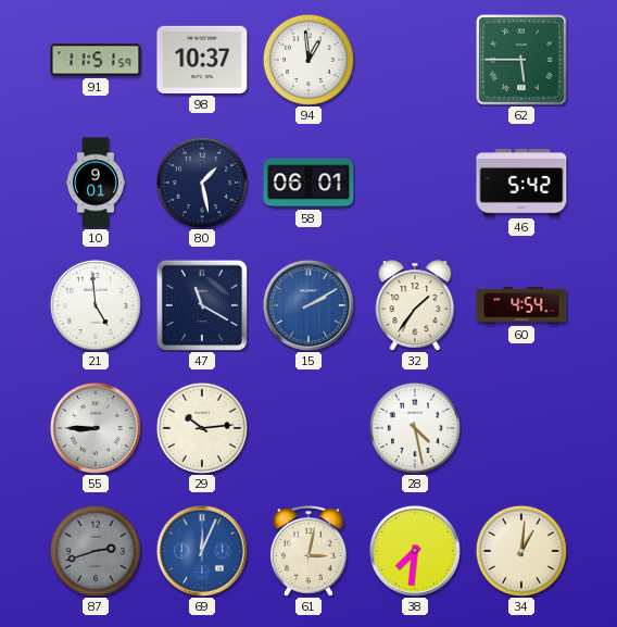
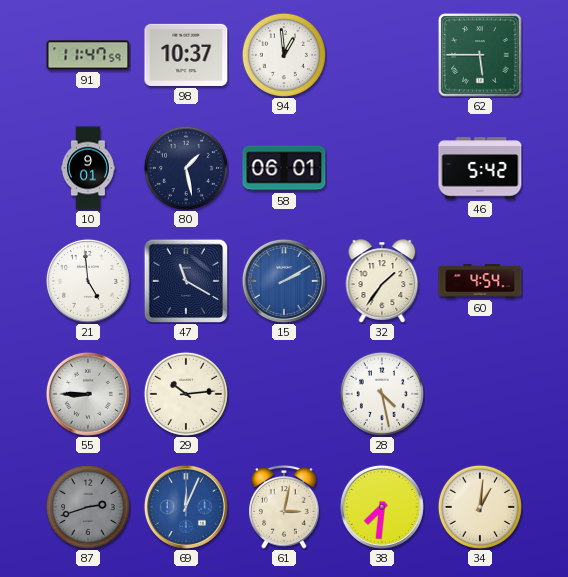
91: 11:51 -> 11:47
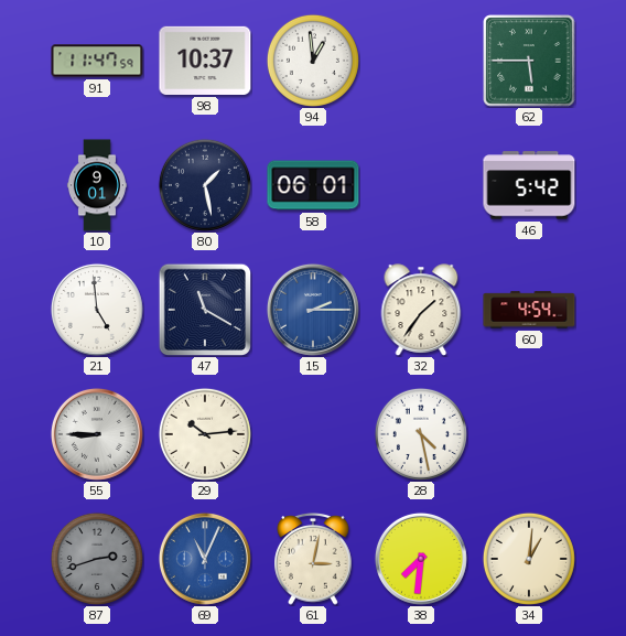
15: 2:10 -> 2:15
69: 12:04 -> 11:04
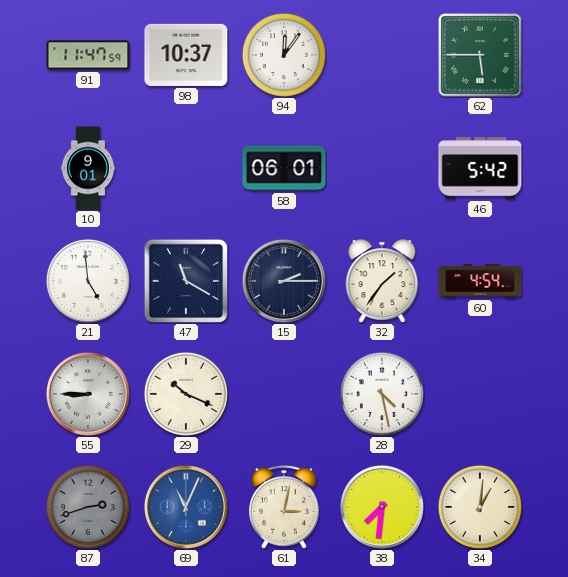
94: 12:59 -> 12:06
80: 1:28 -> none
15 dial: blue -> navy
29: 10:14 -> 10:19
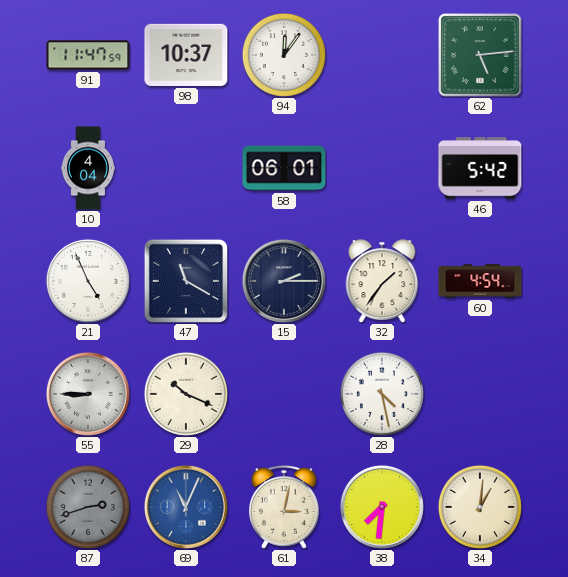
62: 5:45 -> 5:14
10: 9:01 -> 4:04
21: 4:59 -> 4:56
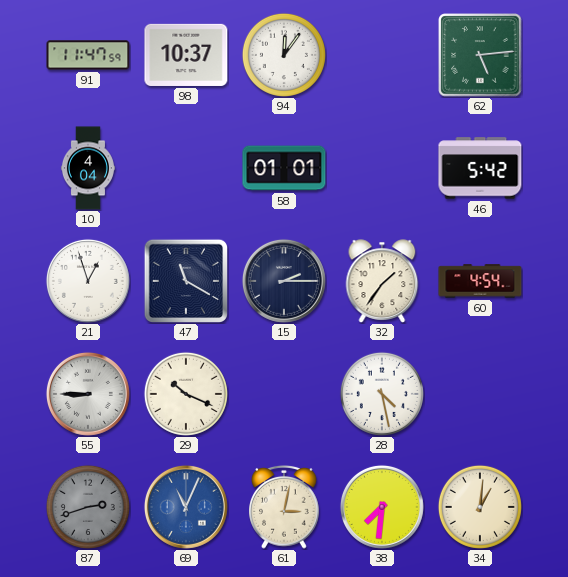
58: 06:01 -> 01:01
21: 4:56 -> 12:57
